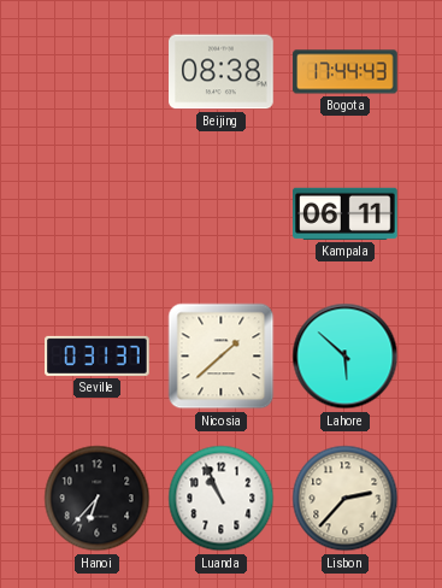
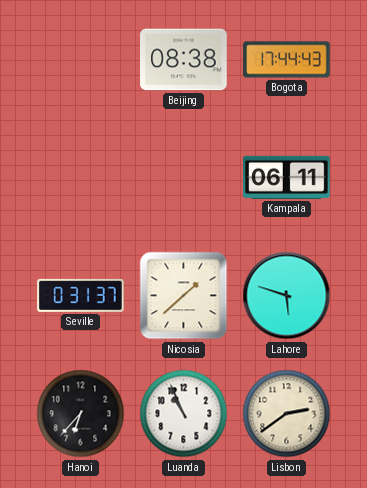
Lahore: 5:52 -> 5:48
Lisbon: 2:37 -> 2:39
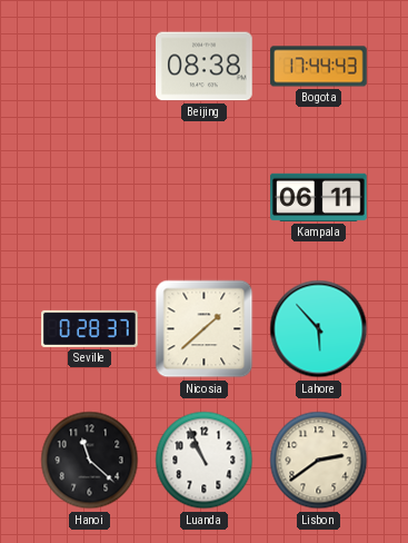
Seville: 0:31 -> 0:28
Lahore: 5:48 -> 5:53
Hanoi: 6:37 -> 11:22
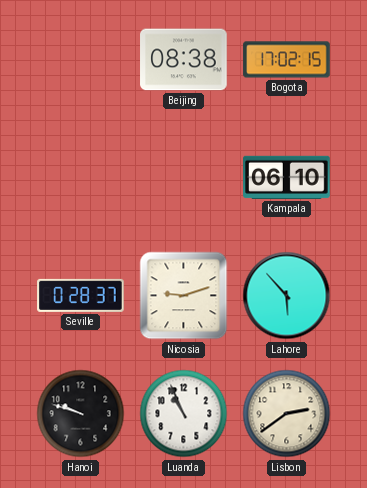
Bogota: 17:44 -> 17:02
Kampala: 06:11 -> 06:10
Nicosia: 1:38 -> 9:12
Hanoi: 11:22 -> 9:48
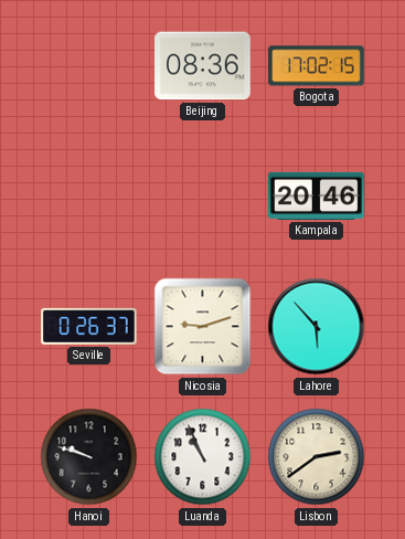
Beijing: 08:38 -> 08:36
Kampala: 06:10 -> 20:46
Seville: 0:28 -> 0:26
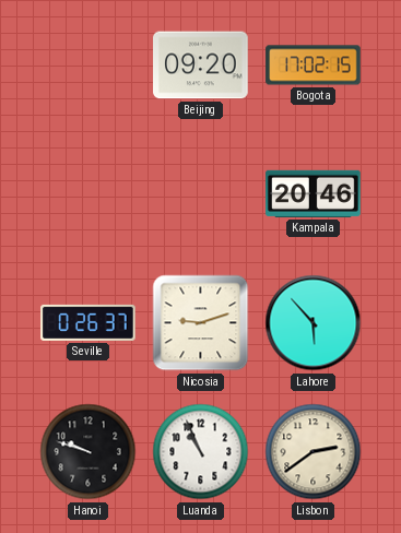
Beijing: 08:36 -> 09:20
